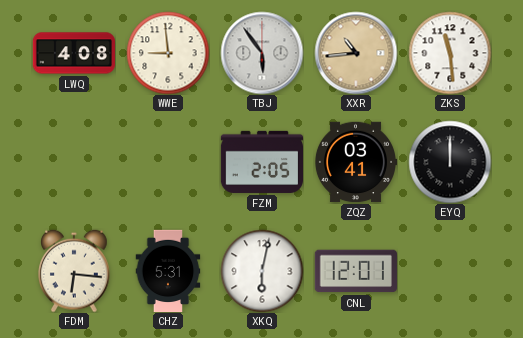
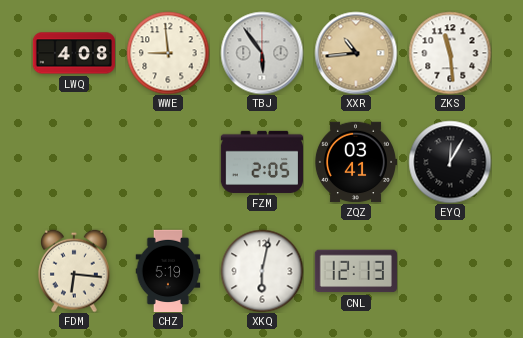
EYQ: 12:00 -> 12:05
CHZ: 5:31 -> 5:19
CNL: 12:01 -> 12:13
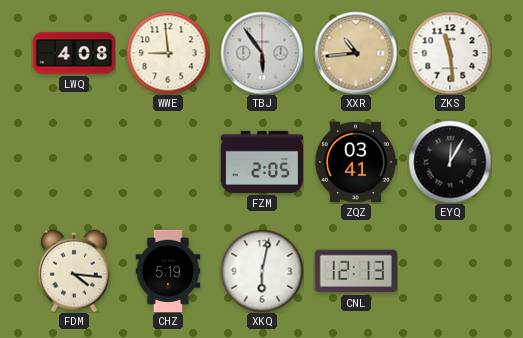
FDM: 6:16 -> 4:16
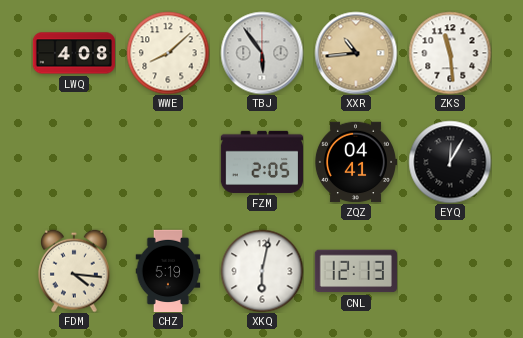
WWE: 8:59 -> 8:08
ZQZ: 03:41 -> 04:41
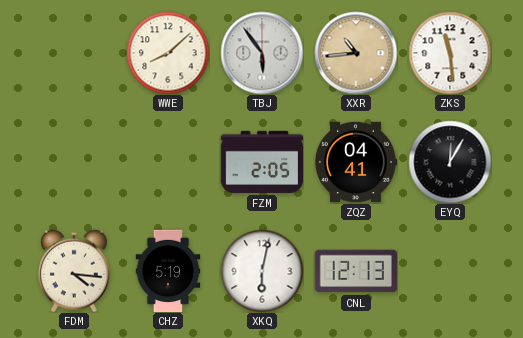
LWQ: 4:08 -> none
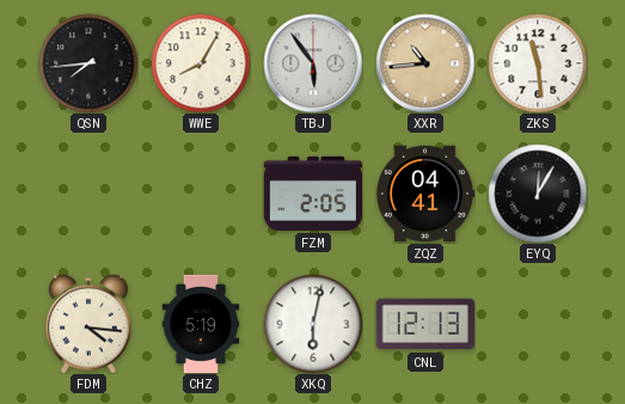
QSN: none -> 7:44
WWE: 8:08 -> 8:05
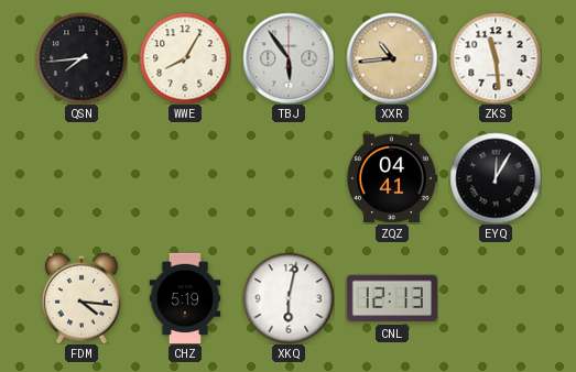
FZM: 2:05 -> none
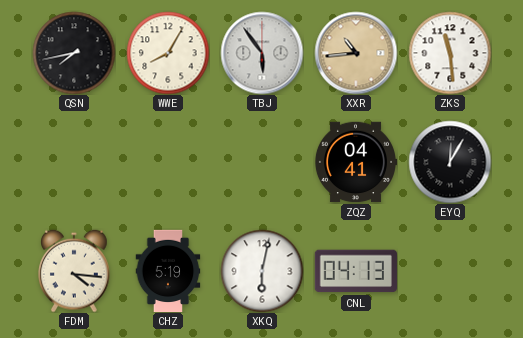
QSN: 7:44 -> 7:43
CNL: 12:13 -> 04:13
